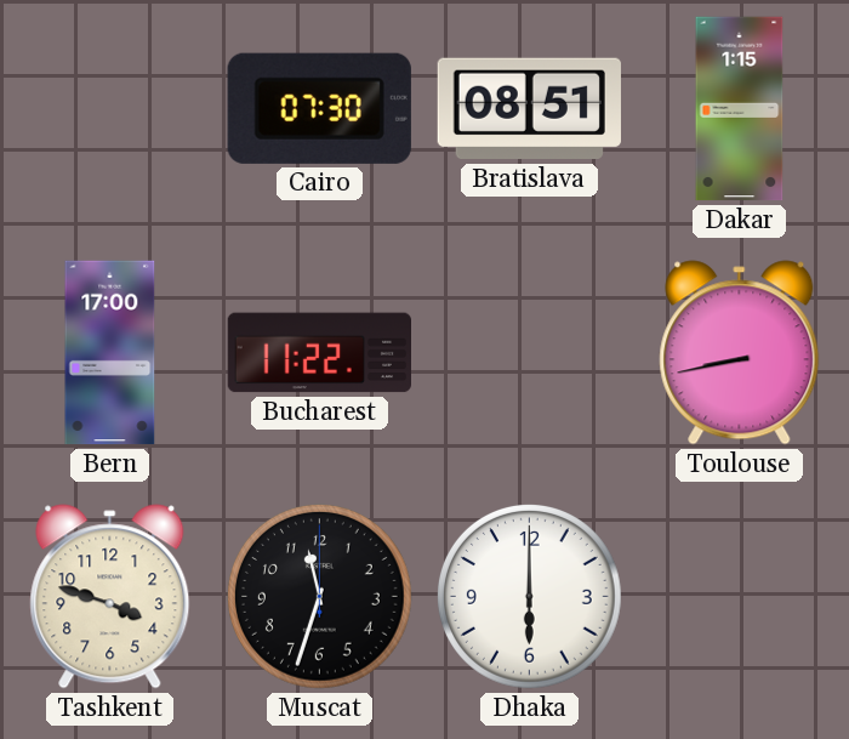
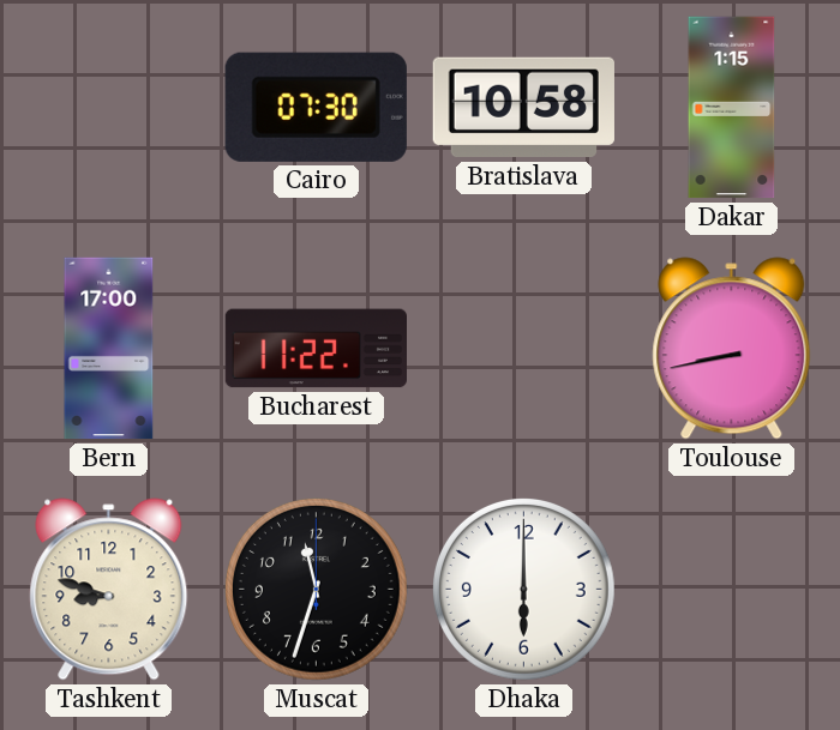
Bratislava: 08:51 -> 10:58
Tashkent: 3:48 -> 8:48
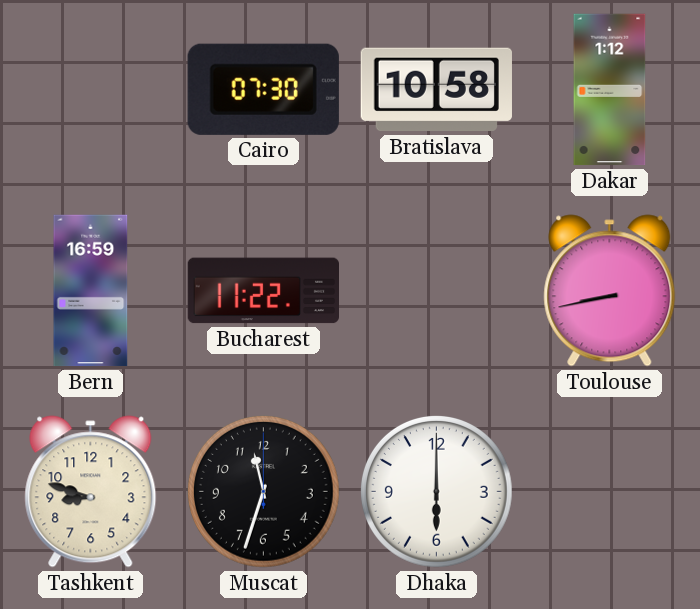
Dakar: 1:15 -> 1:12
Bern: 17:00 -> 16:59
